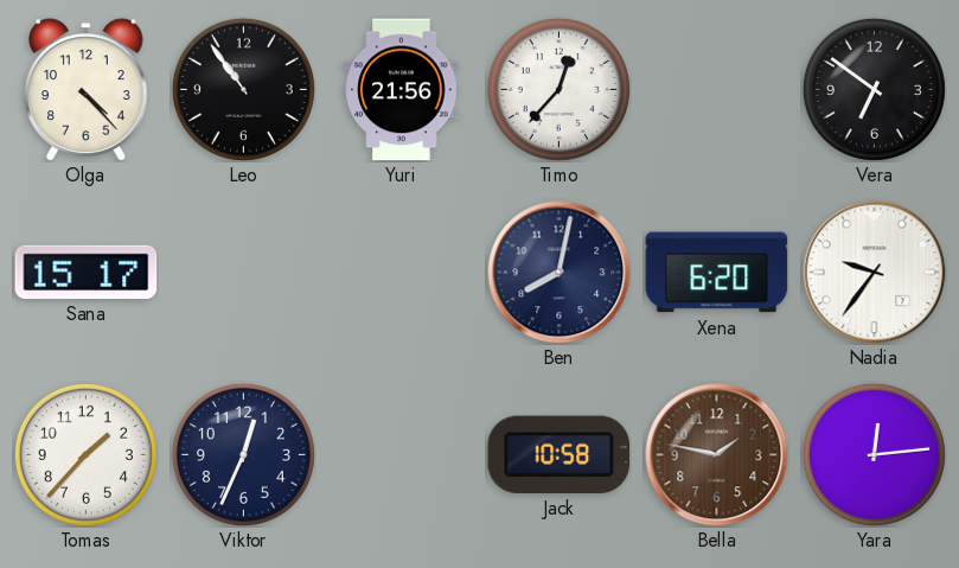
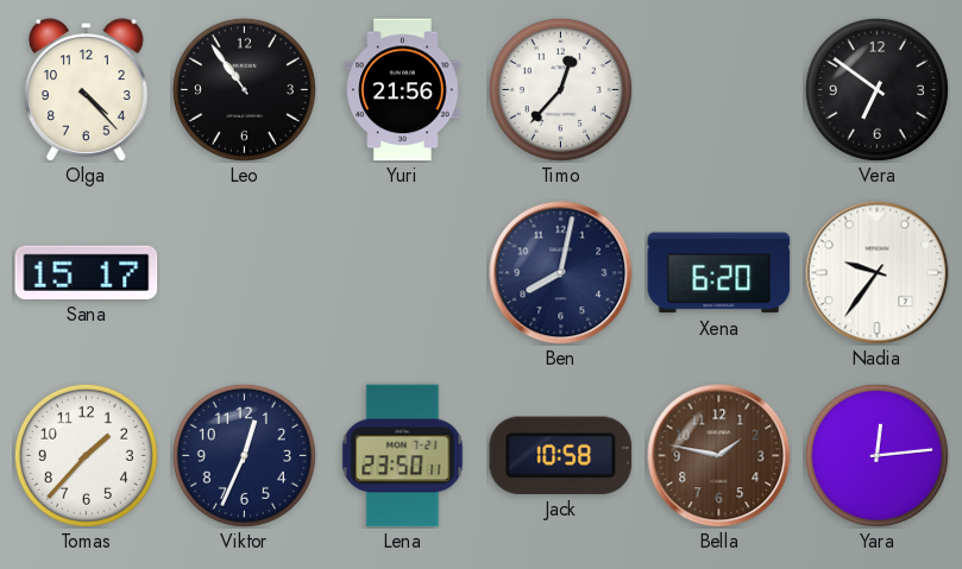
Lena: none -> 23:50
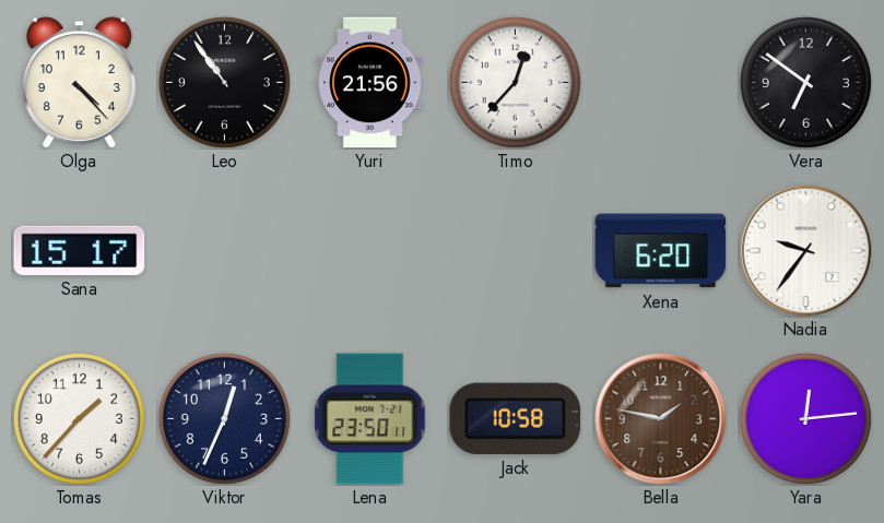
Ben: 8:02 -> none
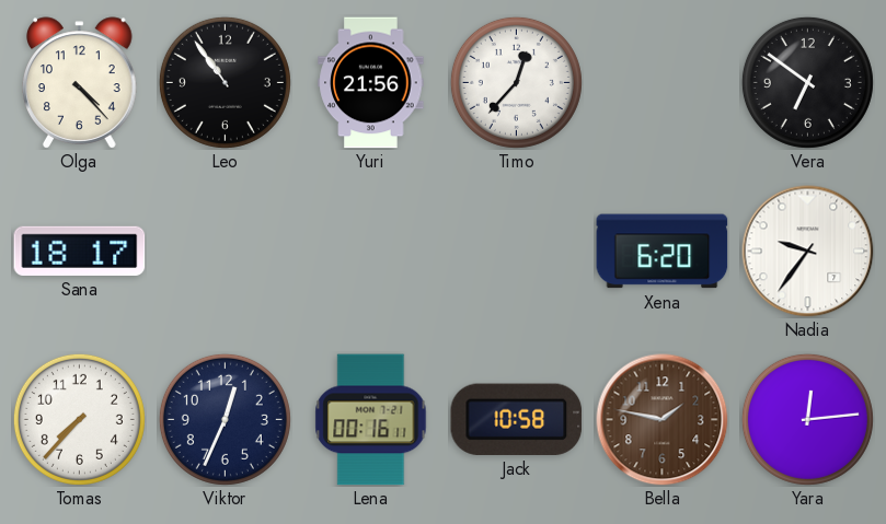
Sana: 15:17 -> 18:17
Tomas: 1:37 -> 7:37
Lena: 23:50 -> 00:16
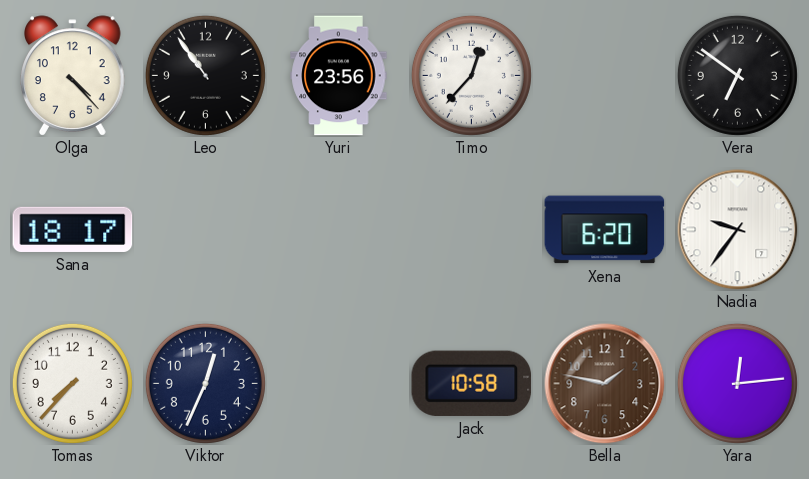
Yuri: 21:56 -> 23:56
Lena: 00:16 -> none
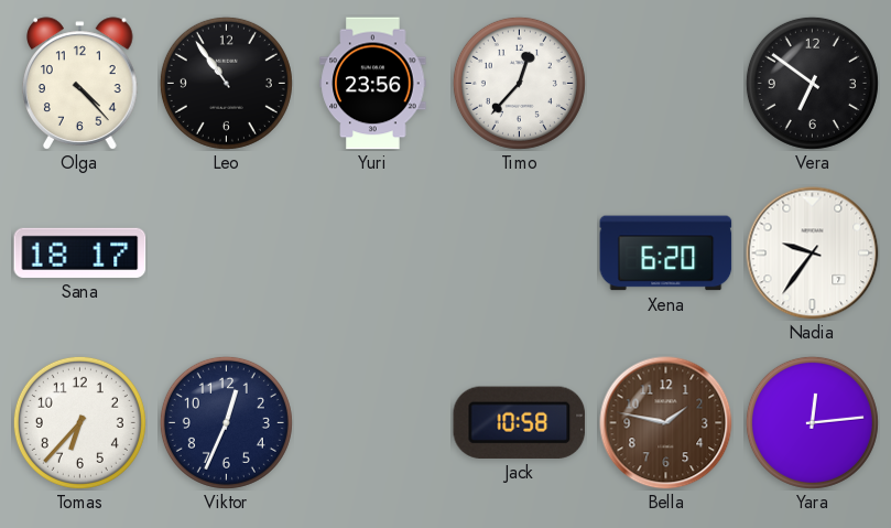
Tomas: 7:37 -> 6:37
